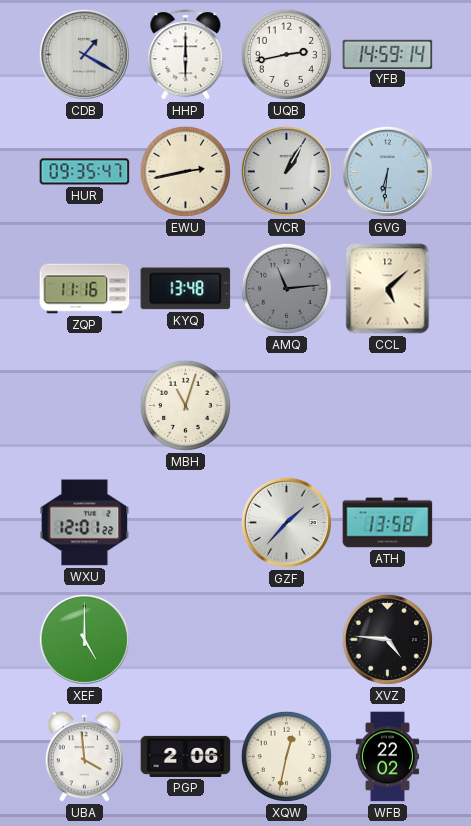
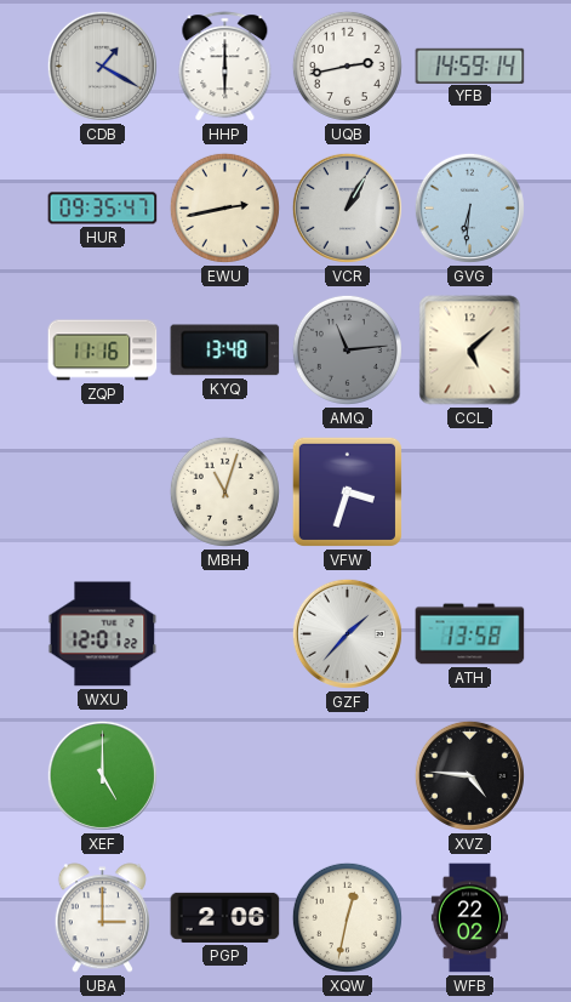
VFW: none -> 3:33
UBA: 3:59 -> 3:00
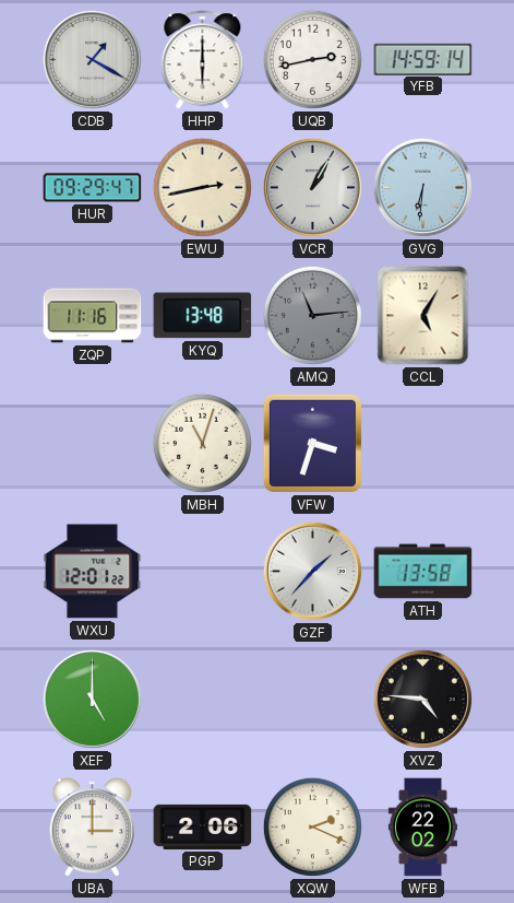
HUR: 09:35 -> 09:29
CCL: 5:08 -> 5:05
XQW: 12:32 -> 2:19
